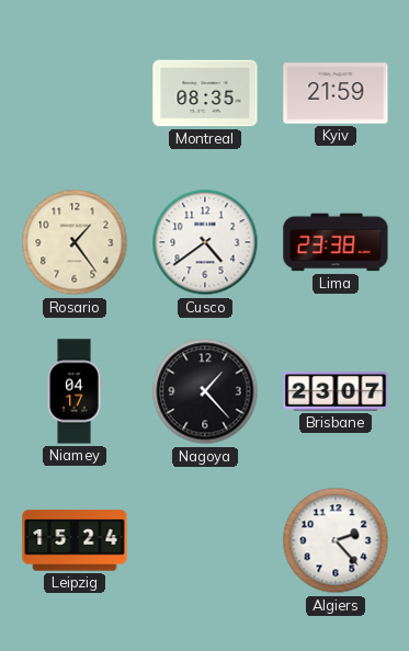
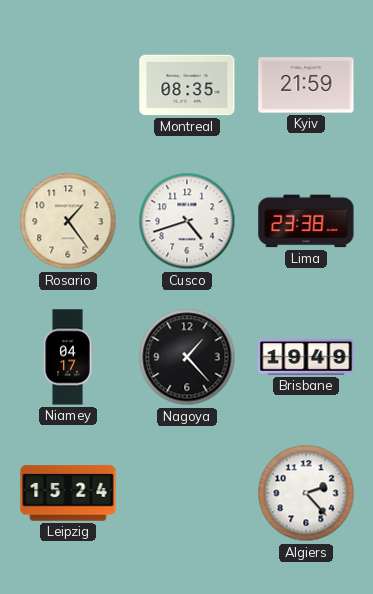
Cusco: 4:39 -> 4:42
Brisbane: 23:07 -> 19:49
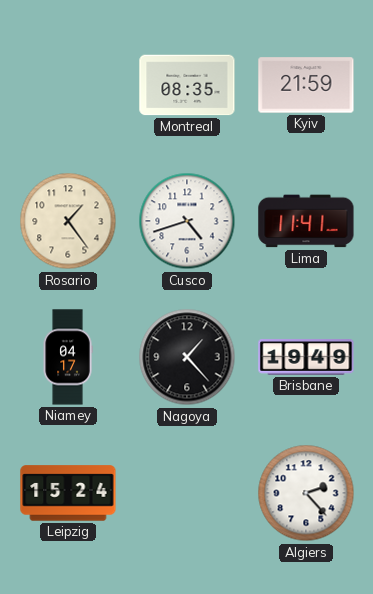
Lima: 23:38 -> 11:41
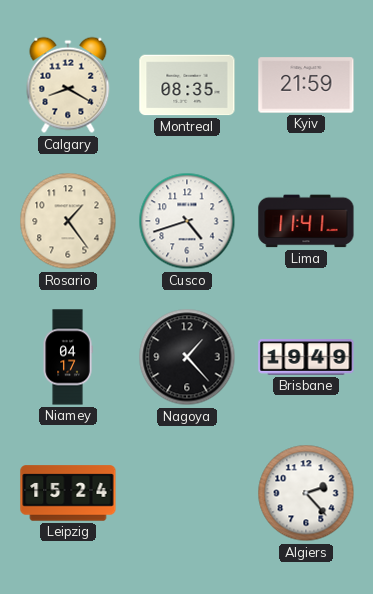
Calgary: none -> 8:20
